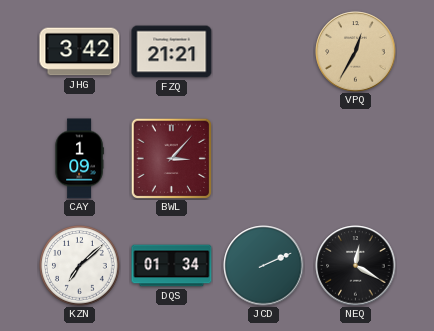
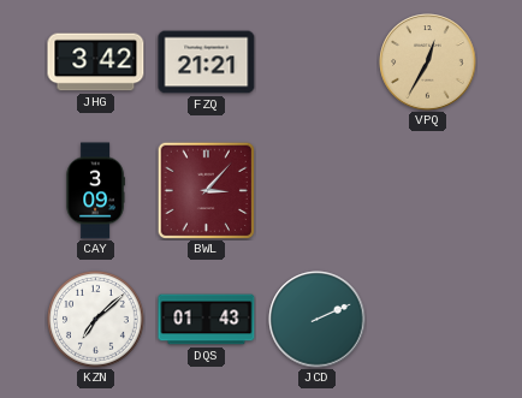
CAY: 1:09 -> 3:09
DQS: 01:34 -> 01:43
NEQ: 12:20 -> none
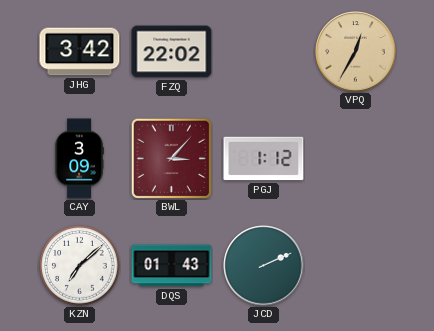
FZQ: 21:21 -> 22:02
PGJ: none -> 1:12
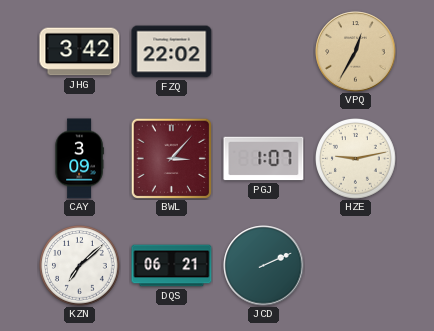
PGJ: 1:12 -> 1:07
HZE: none -> 9:13
DQS: 01:43 -> 06:21
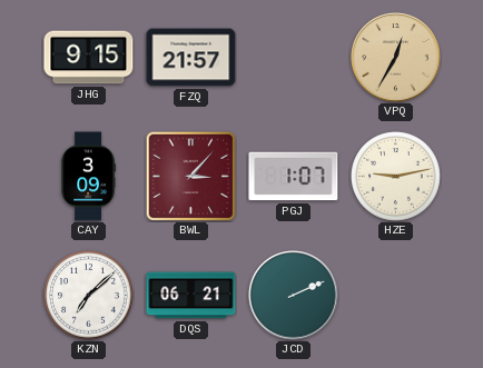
JHG: 3:42 -> 9:15
FZQ: 22:02 -> 21:57
